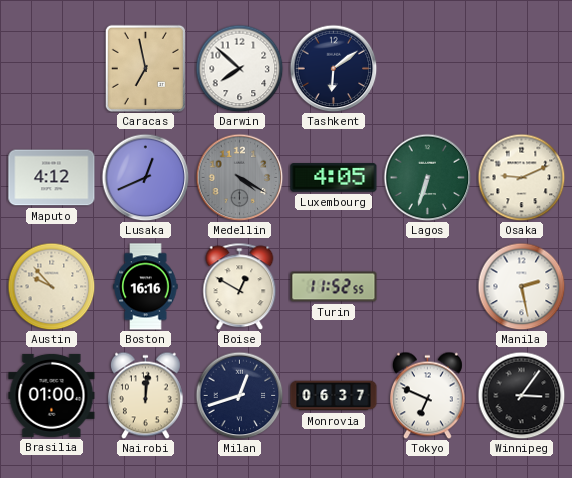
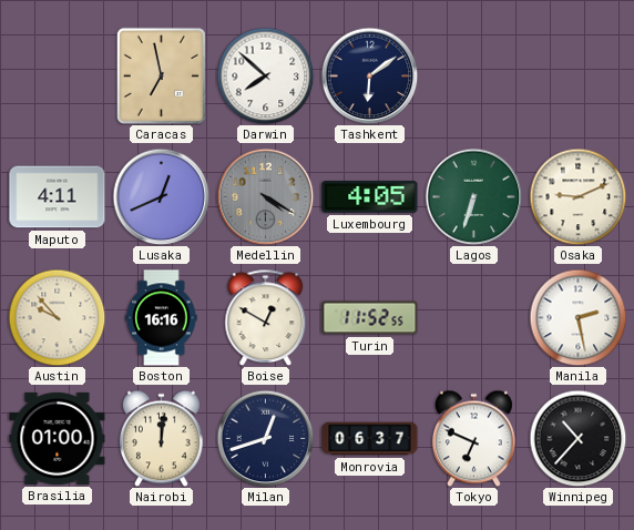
Maputo: 4:12 -> 4:11
Winnipeg: 3:06 -> 10:37
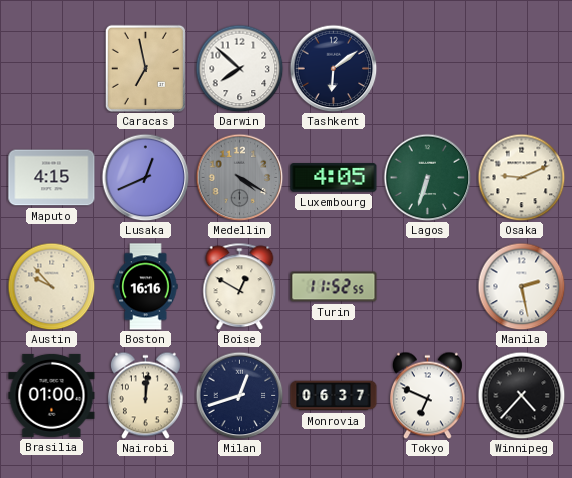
Maputo: 4:11 -> 4:15
Winnipeg: 10:37 -> 4:37
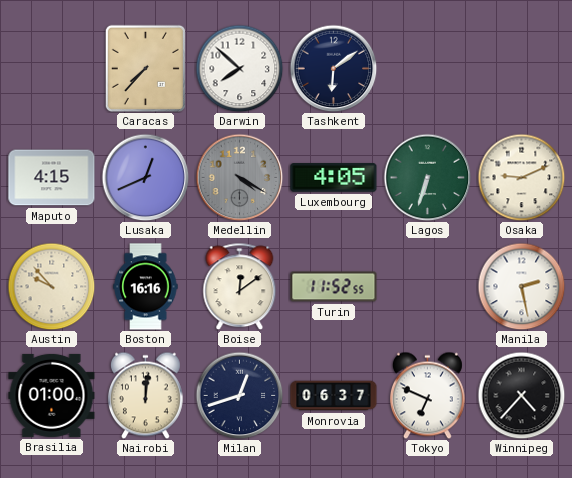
Caracas: 6:58 -> 7:37
Boise: 12:50 -> 12:09
